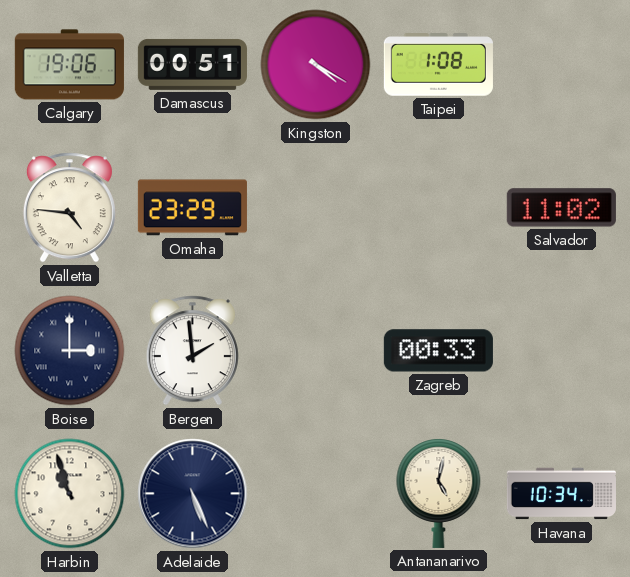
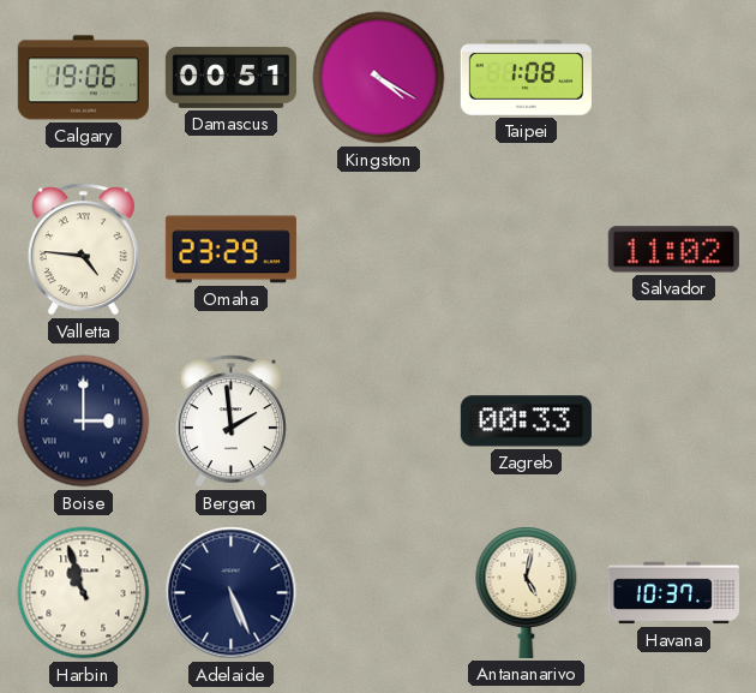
Havana: 10:34 -> 10:37
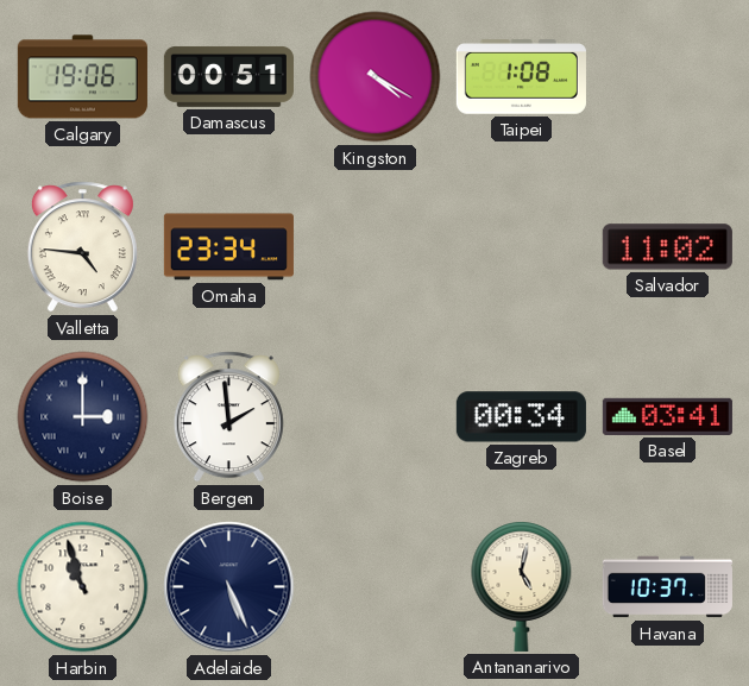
Omaha: 23:29 -> 23:34
Zagreb: 00:33 -> 00:34
Basel: none -> 03:41
